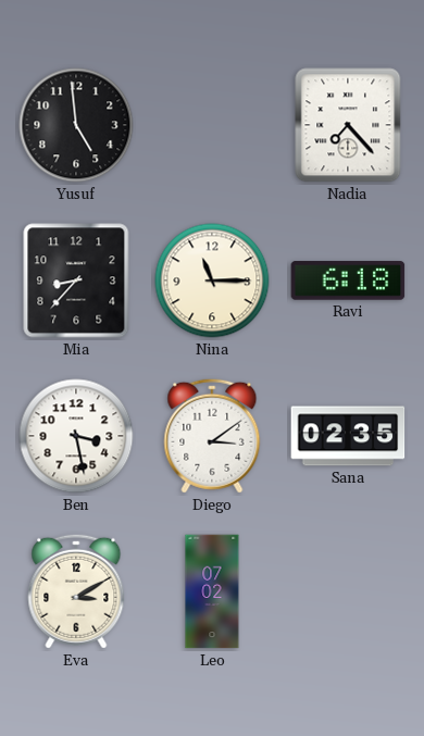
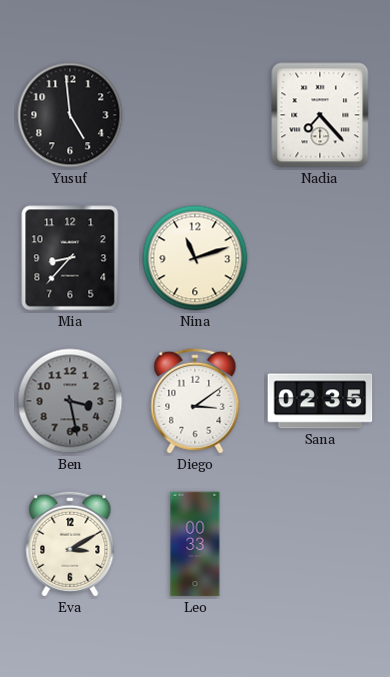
Nina: 11:15 -> 11:12
Ravi: 6:18 -> none
Ben dial: white -> grey
Leo: 07:02 -> 00:33
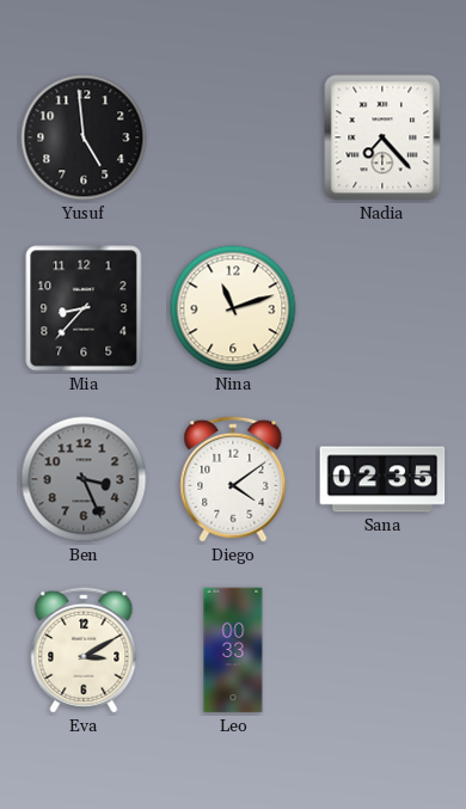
Ben: 3:28 -> 3:26
Diego: 3:09 -> 4:09
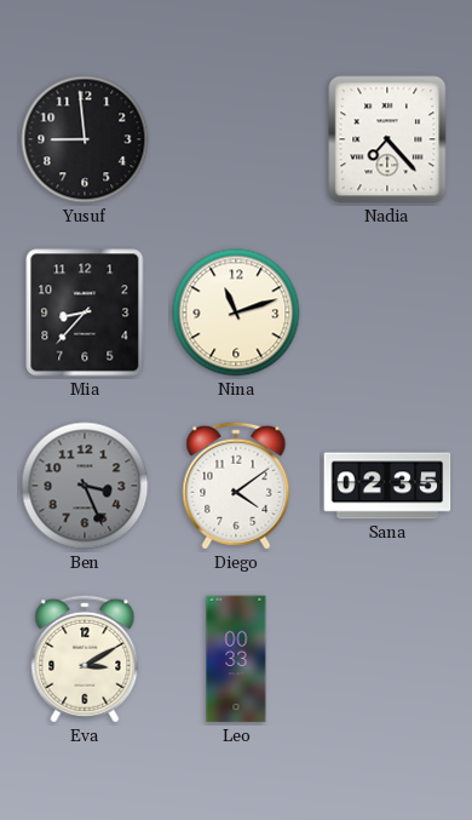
Yusuf: 4:59 -> 8:59
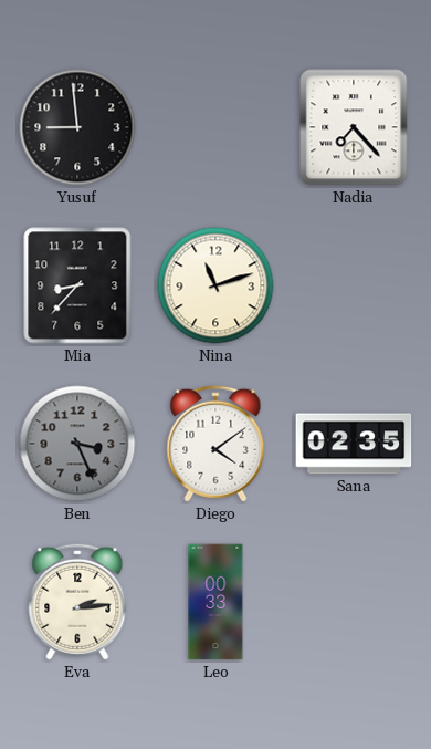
Eva: 3:10 -> 2:14
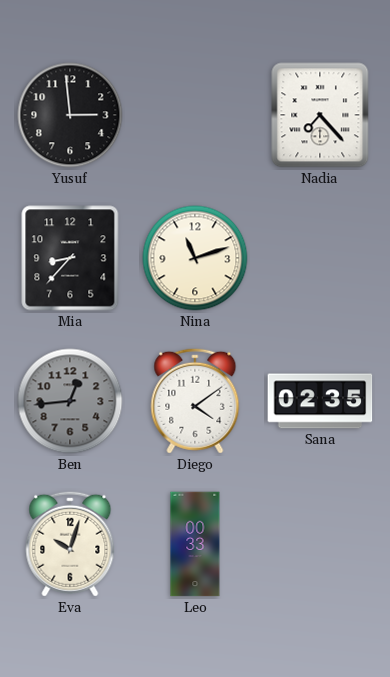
Yusuf: 8:59 -> 2:59
Ben: 3:26 -> 12:44
Eva: 2:14 -> 10:03
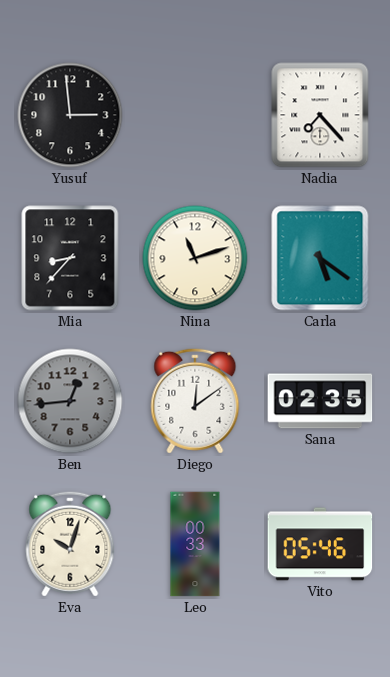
Carla: none -> 5:21
Diego: 4:09 -> 12:09
Vito: none -> 05:46
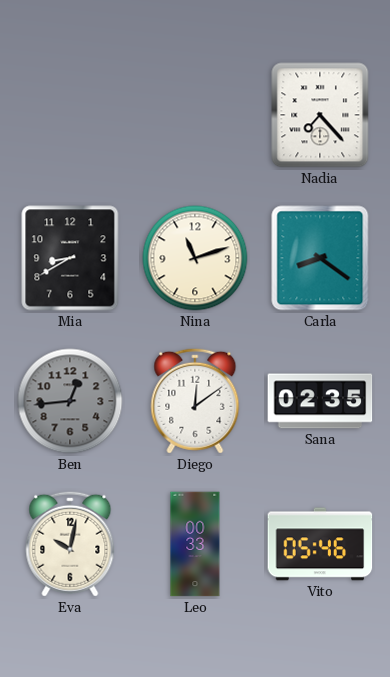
Yusuf: 2:59 -> none
Mia: 8:37 -> 8:40
Carla: 5:21 -> 8:21
Eva: 10:03 -> 10:02
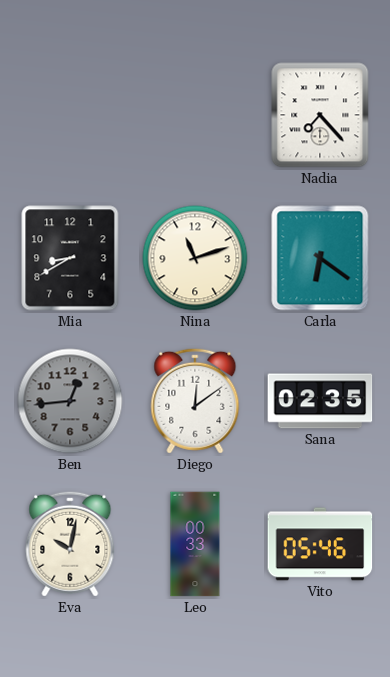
Carla: 8:21 -> 6:21
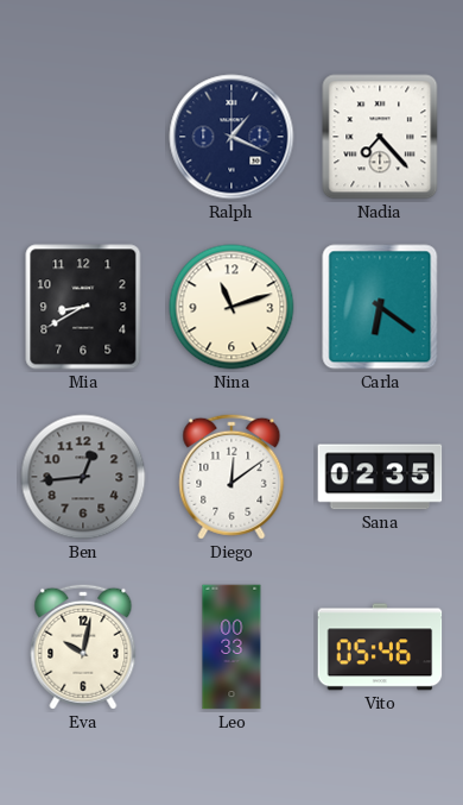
Ralph: none -> 1:19
